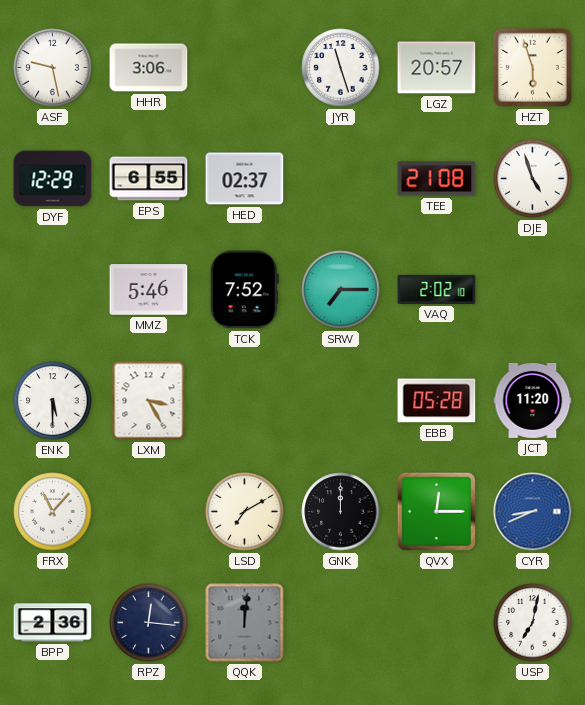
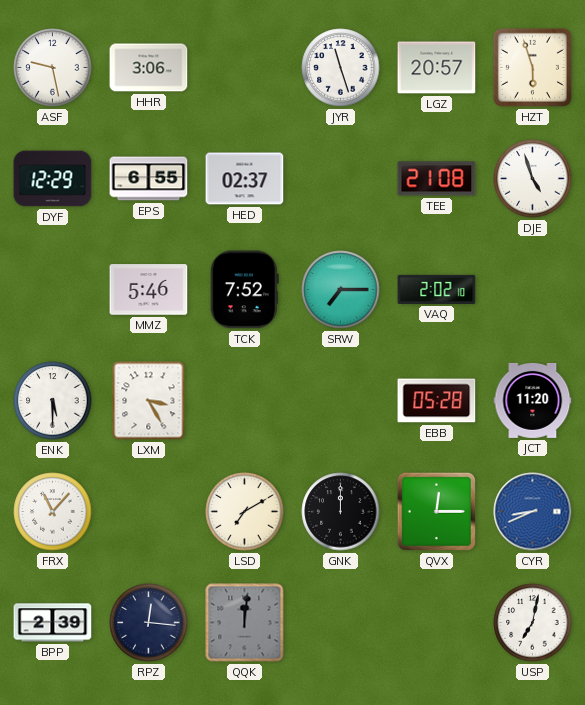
BPP: 2:36 -> 2:39
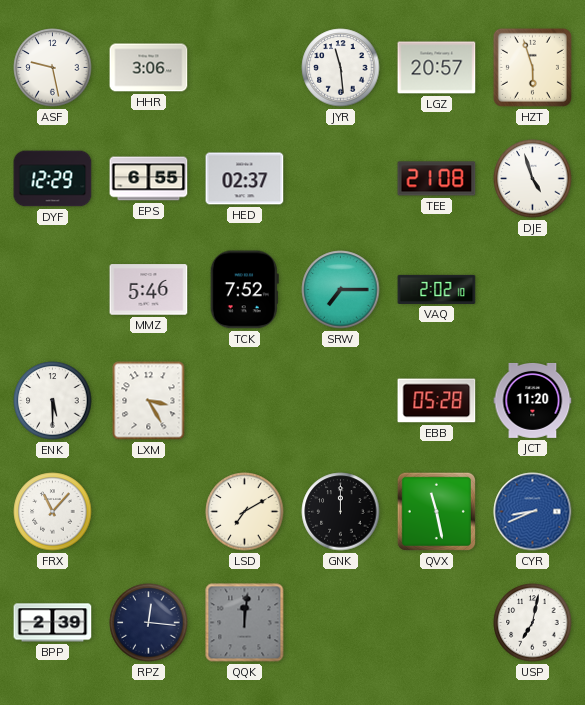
JYR: 11:27 -> 11:29
QVX: 12:15 -> 11:28
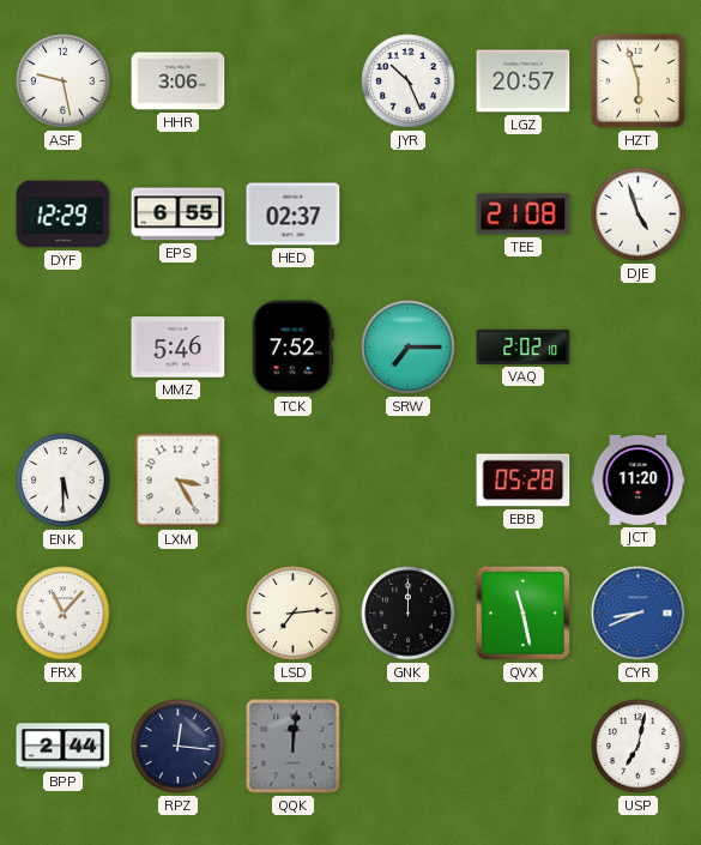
JYR: 11:29 -> 10:26
LSD: 7:10 -> 7:14
BPP: 2:39 -> 2:44
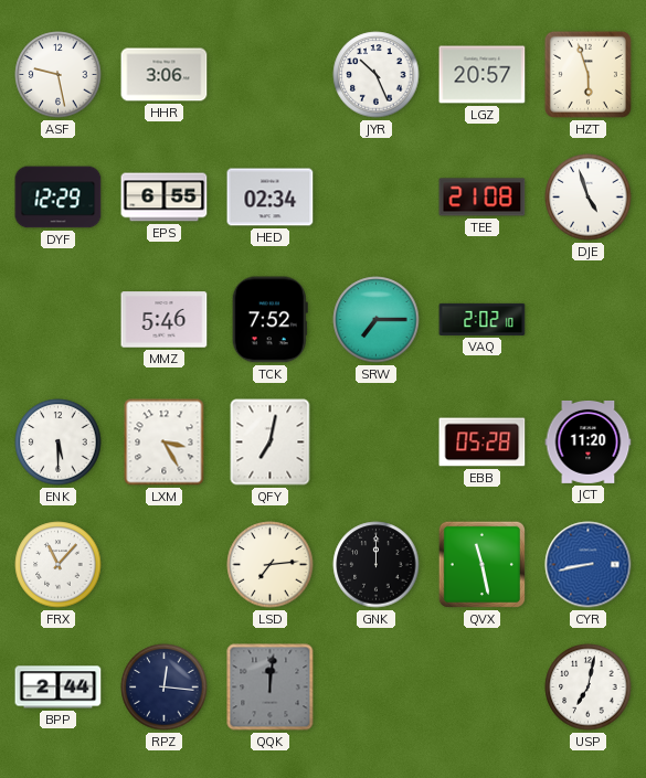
HED: 02:37 -> 02:34
QFY: none -> 7:02
CYR: 8:41 -> 8:43
